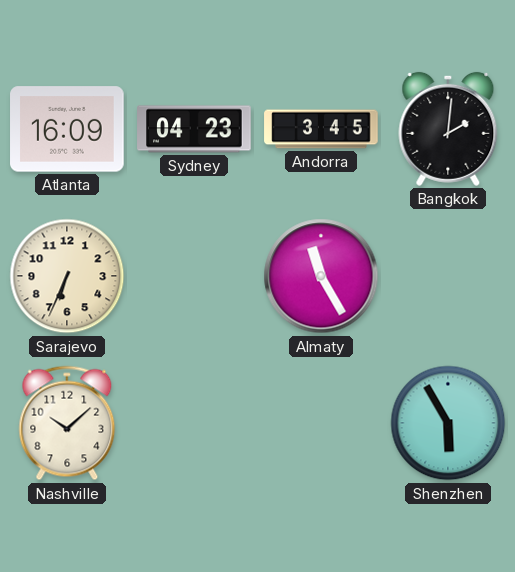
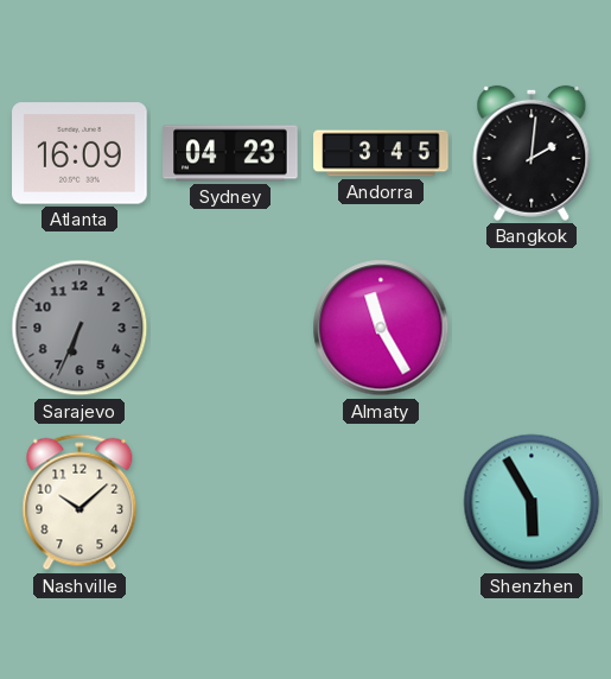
Sarajevo dial: cream -> grey
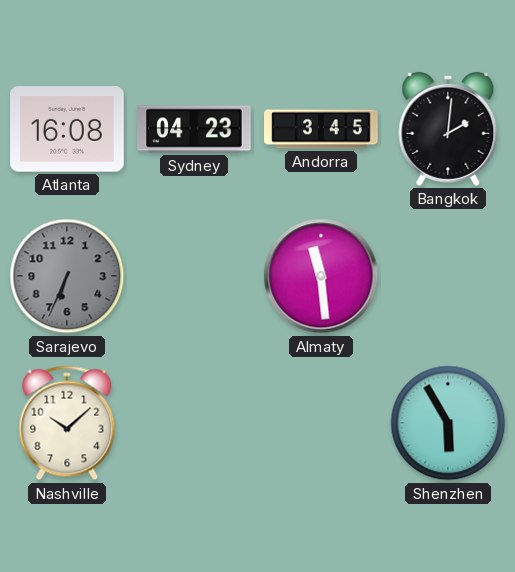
Atlanta: 16:09 -> 16:08
Almaty: 11:25 -> 11:29
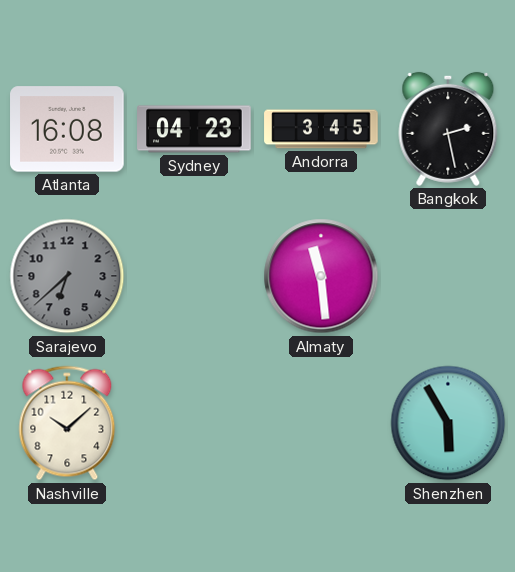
Bangkok: 2:01 -> 2:28
Sarajevo: 6:34 -> 6:38
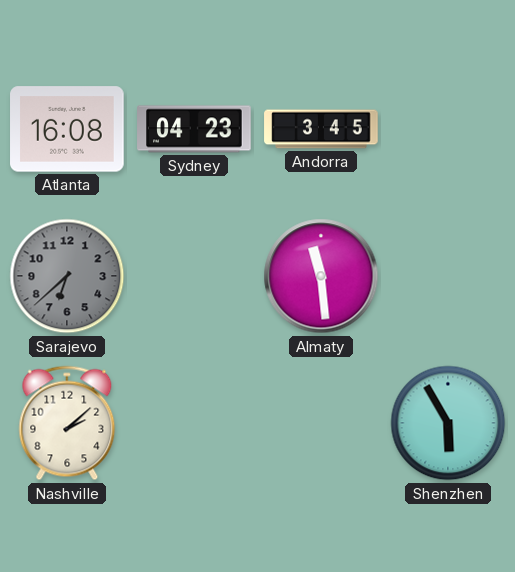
Bangkok: 2:28 -> none
Nashville: 10:08 -> 2:08
